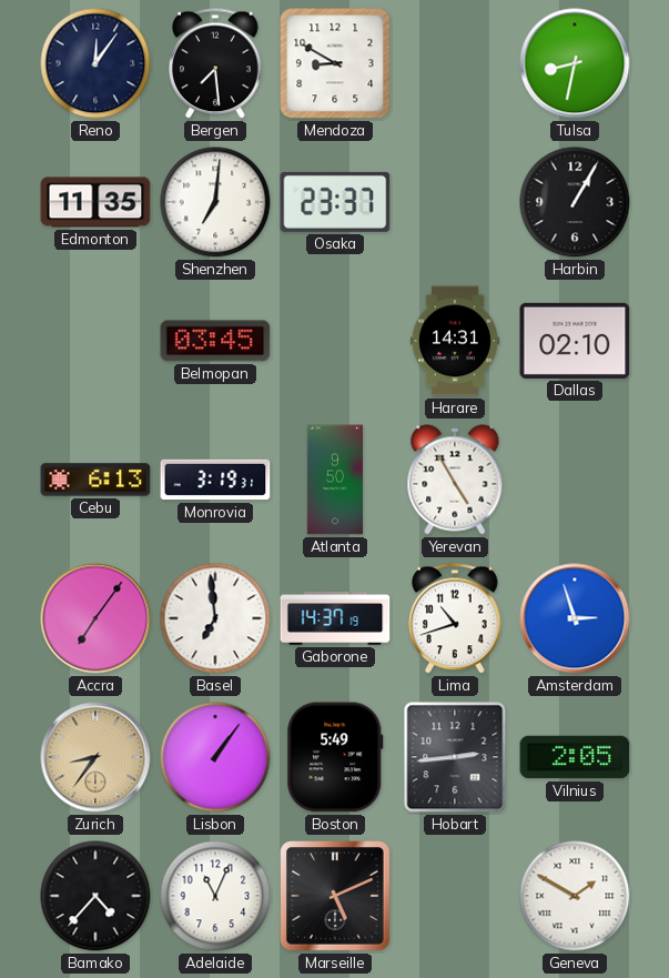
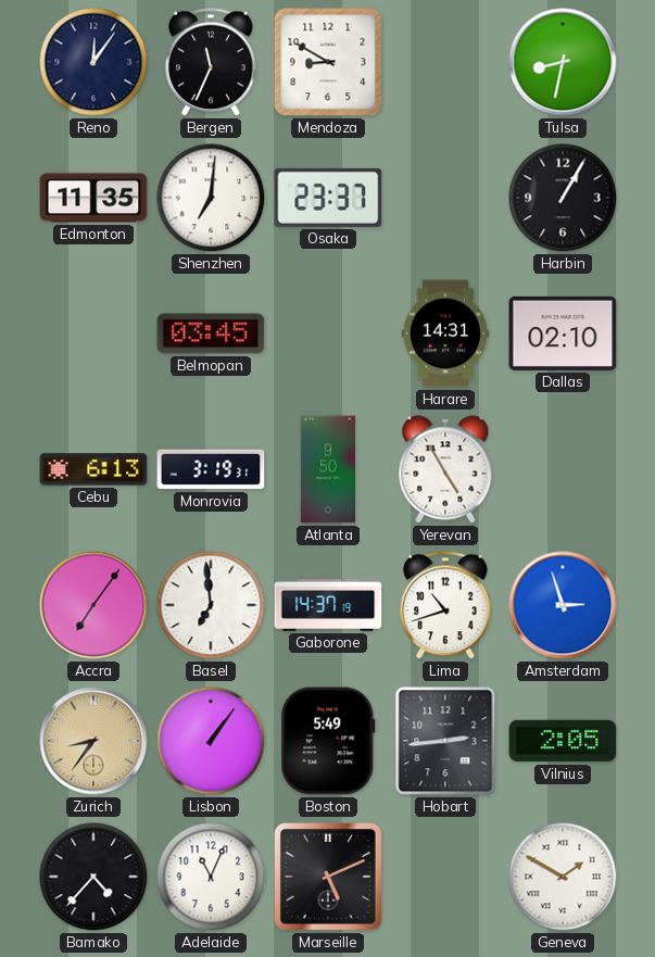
Bergen: 7:29 -> 11:34
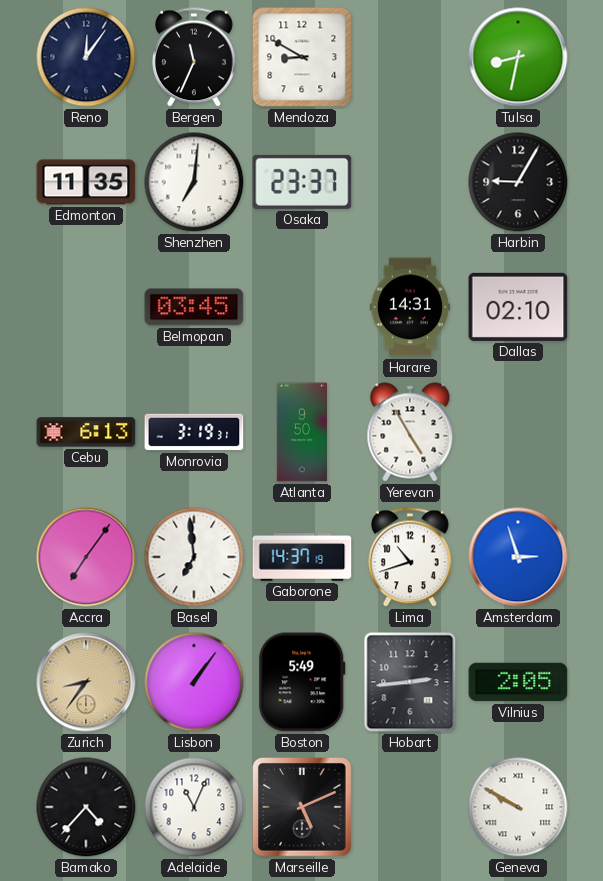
Harbin: 1:05 -> 9:05
Geneva: 1:50 -> 9:50
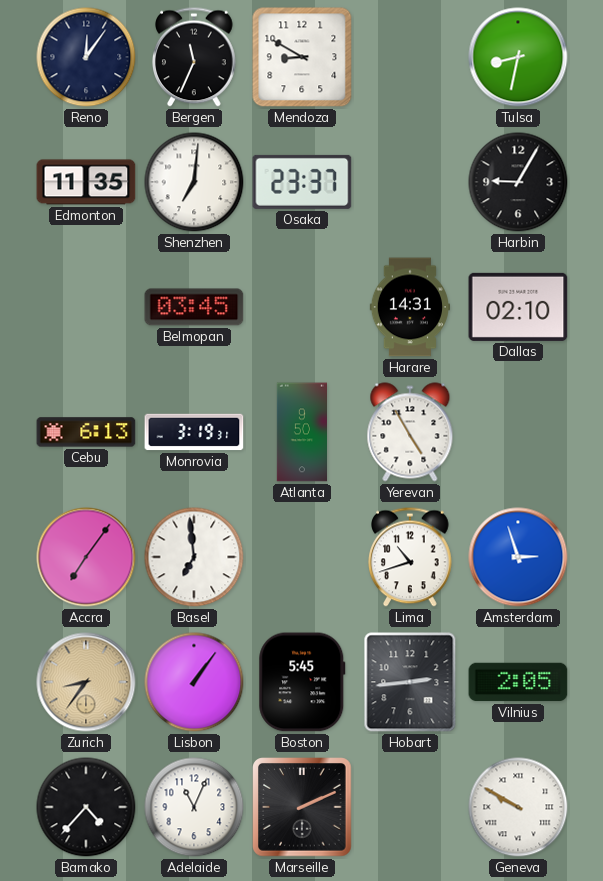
Gaborone: 14:37 -> none
Boston: 5:49 -> 5:45
Marseille: 5:11 -> 2:11
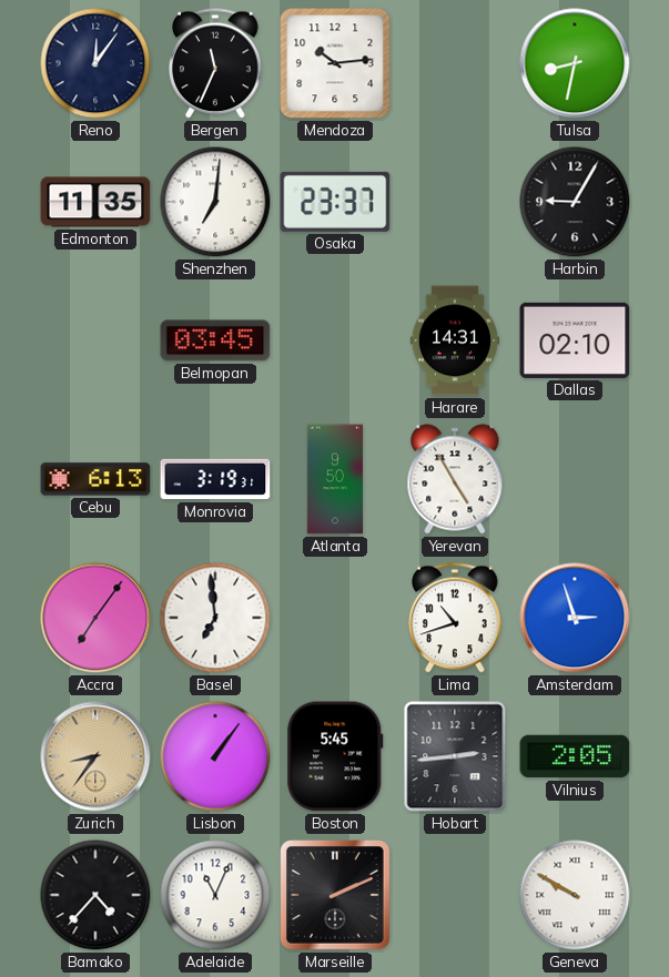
Mendoza: 8:50 -> 10:14
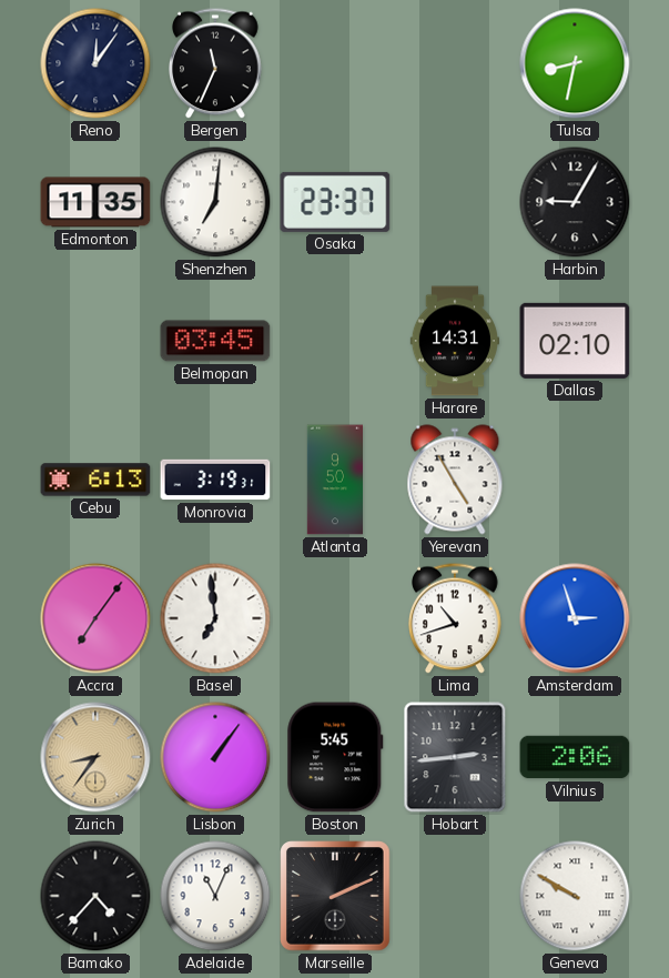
Mendoza: 10:14 -> none
Vilnius: 2:05 -> 2:06
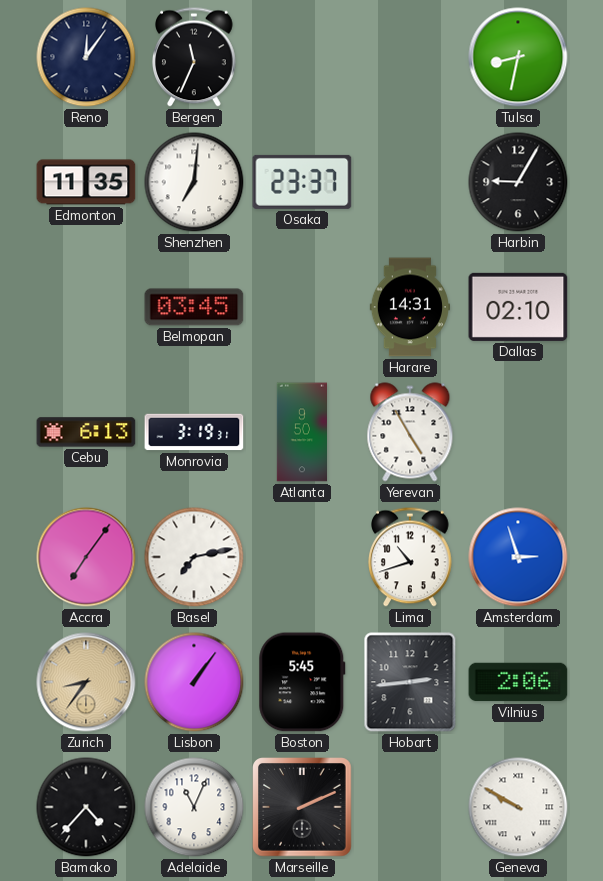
Basel: 6:59 -> 7:13
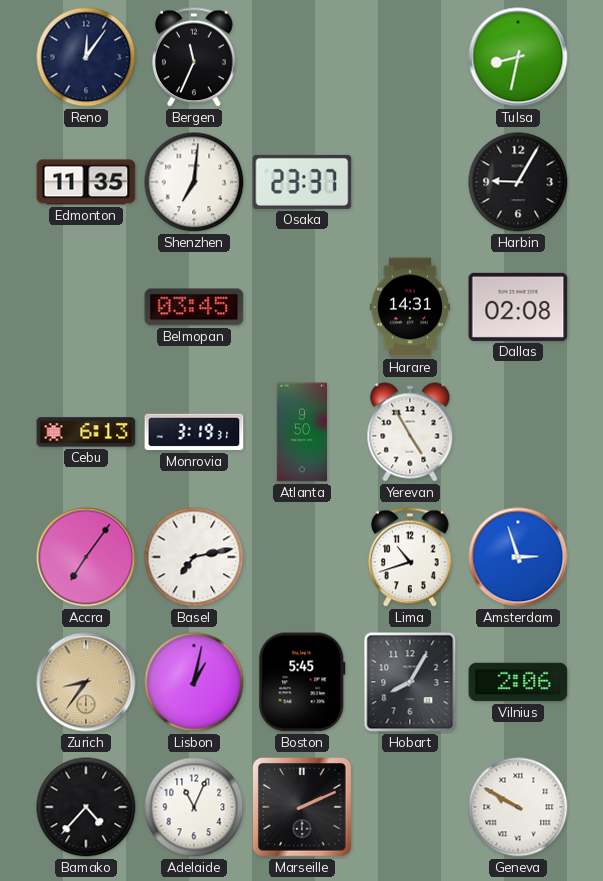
Dallas: 02:10 -> 02:08
Lisbon: 1:06 -> 1:02
Hobart: 2:44 -> 8:05
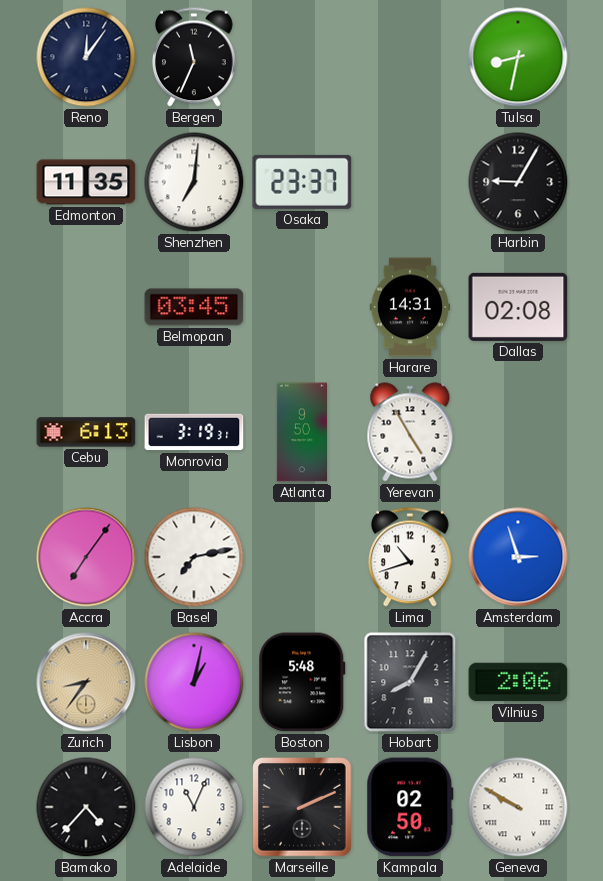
Boston: 5:45 -> 5:48
Kampala: none -> 02:50
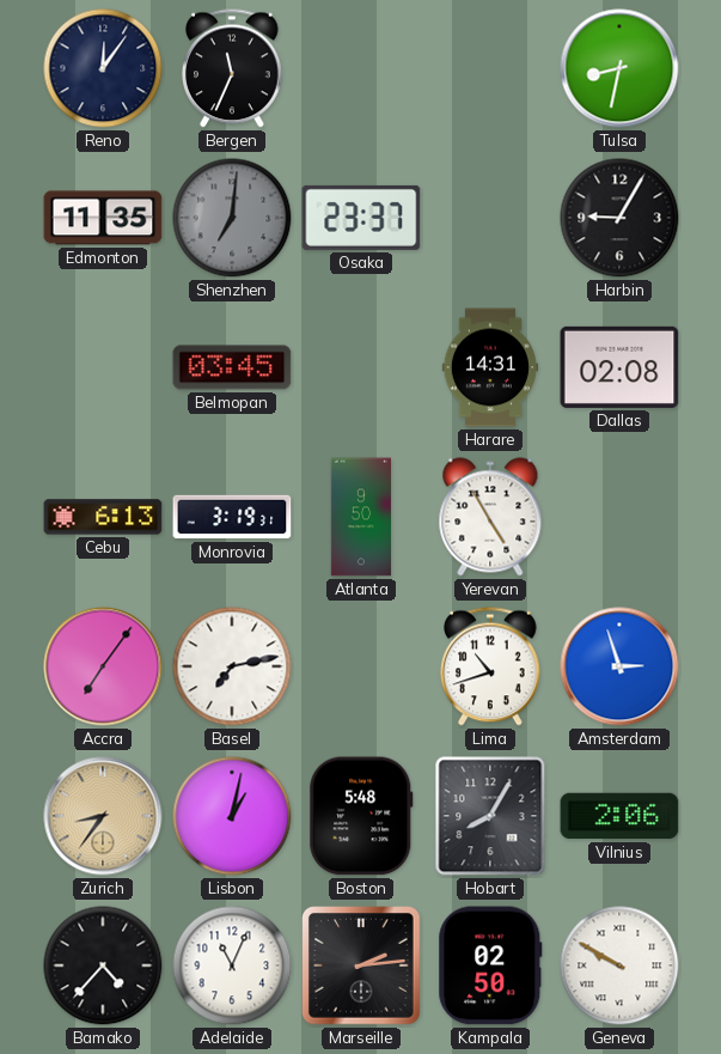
Shenzhen dial: white -> grey
Marseille: 2:11 -> 2:14
